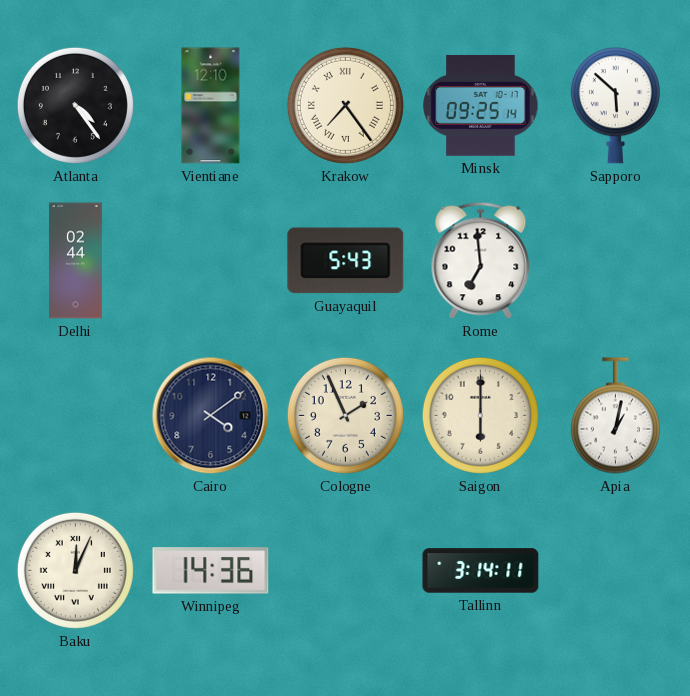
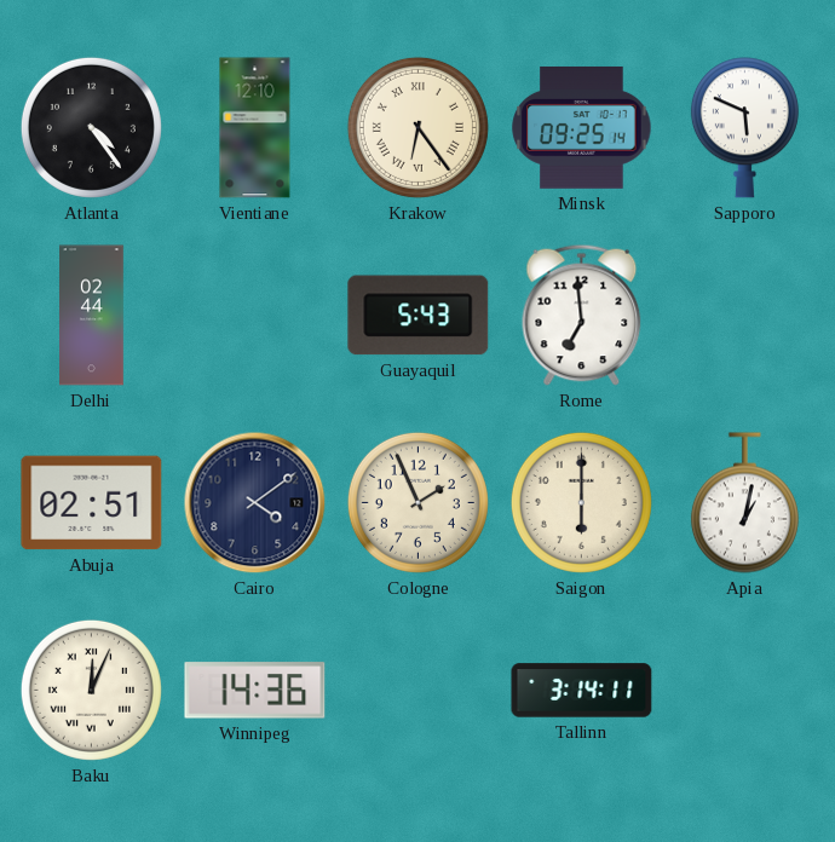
Krakow: 7:24 -> 6:24
Sapporo: 5:52 -> 5:49
Abuja: none -> 02:51
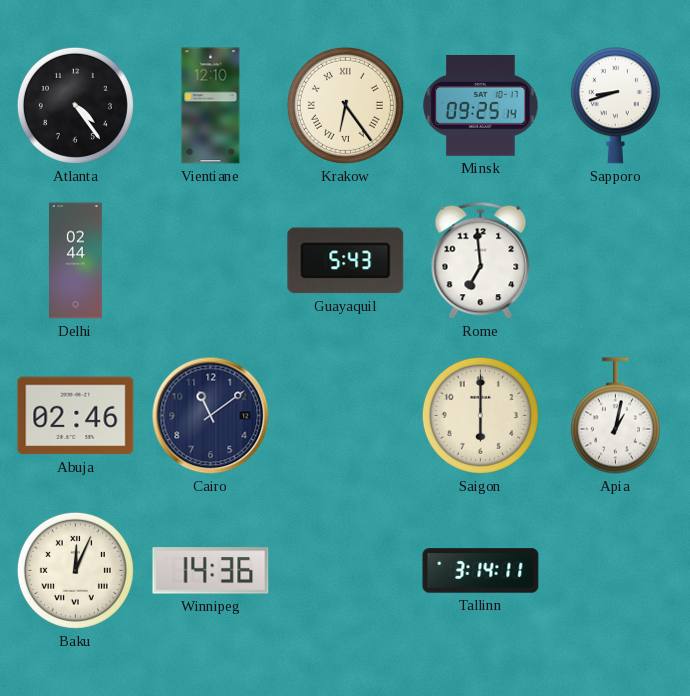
Sapporo: 5:49 -> 8:42
Abuja: 02:51 -> 02:46
Cairo: 4:09 -> 11:09
Cologne: 1:56 -> none
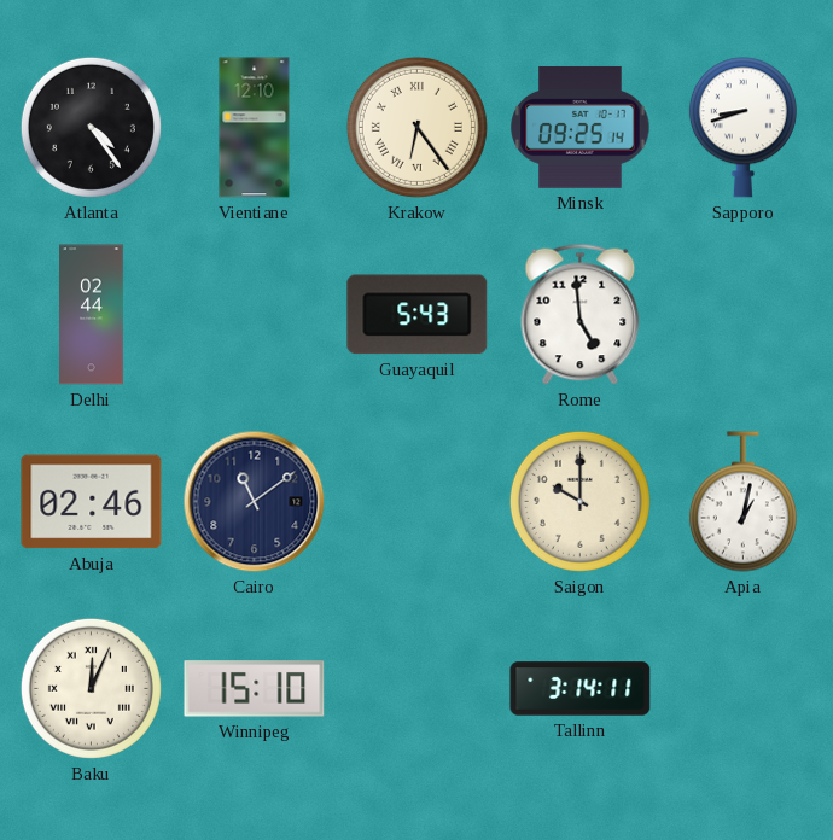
Rome: 6:59 -> 4:59
Saigon: 6:00 -> 10:00
Winnipeg: 14:36 -> 15:10
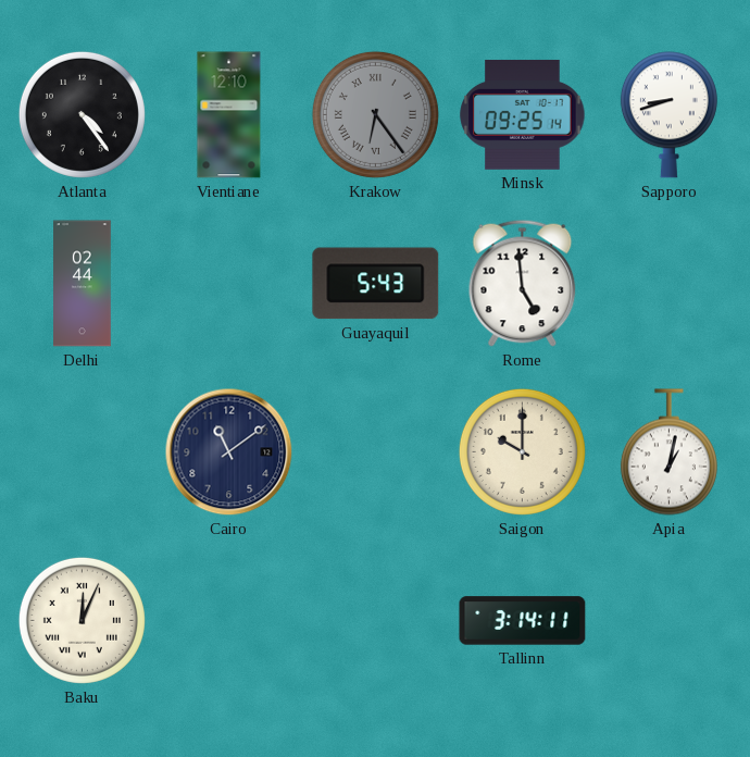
Krakow dial: cream -> grey
Abuja: 02:46 -> none
Winnipeg: 15:10 -> none
